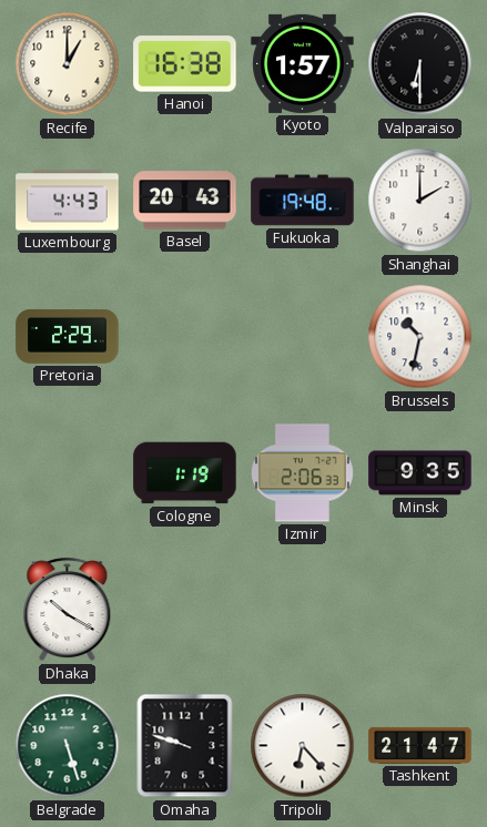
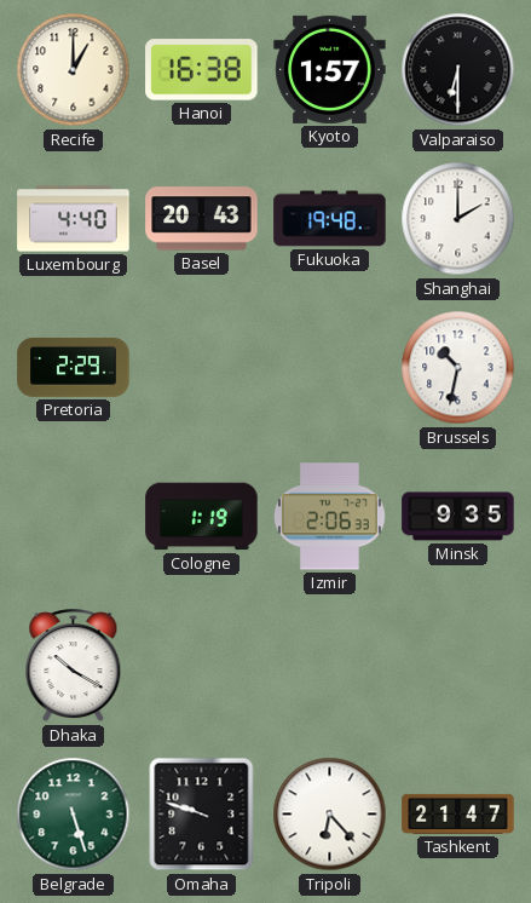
Luxembourg: 4:43 -> 4:40
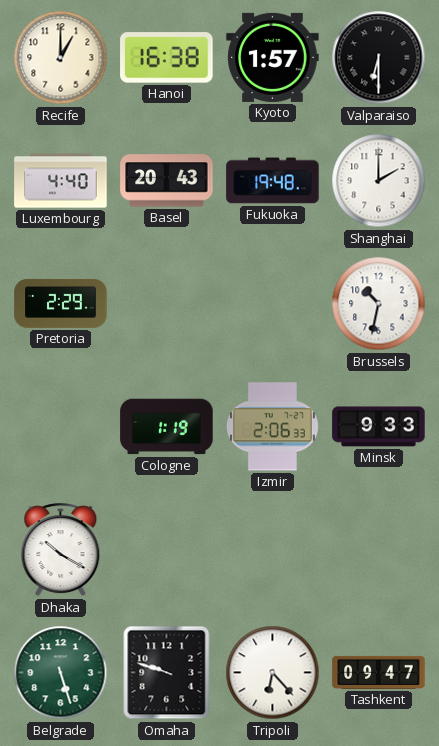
Minsk: 9:35 -> 9:33
Tashkent: 21:47 -> 09:47
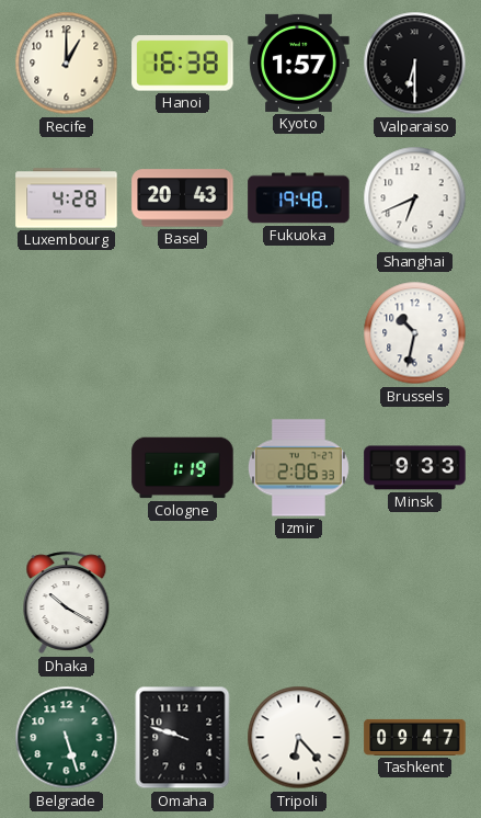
Luxembourg: 4:40 -> 4:28
Shanghai: 2:00 -> 6:41
Pretoria: 2:29 -> none
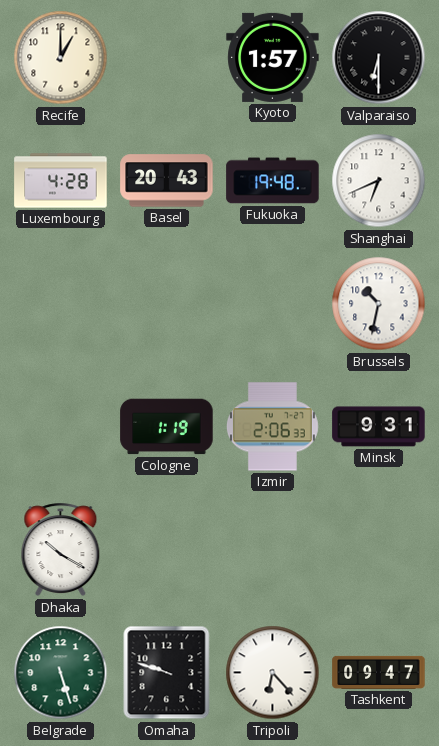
Hanoi: 16:38 -> none
Minsk: 9:33 -> 9:31
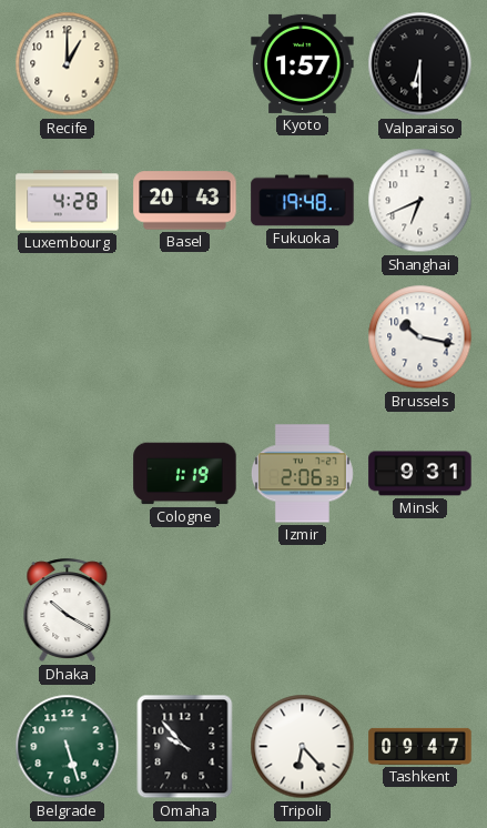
Brussels: 10:32 -> 10:17
Omaha: 9:48 -> 9:53
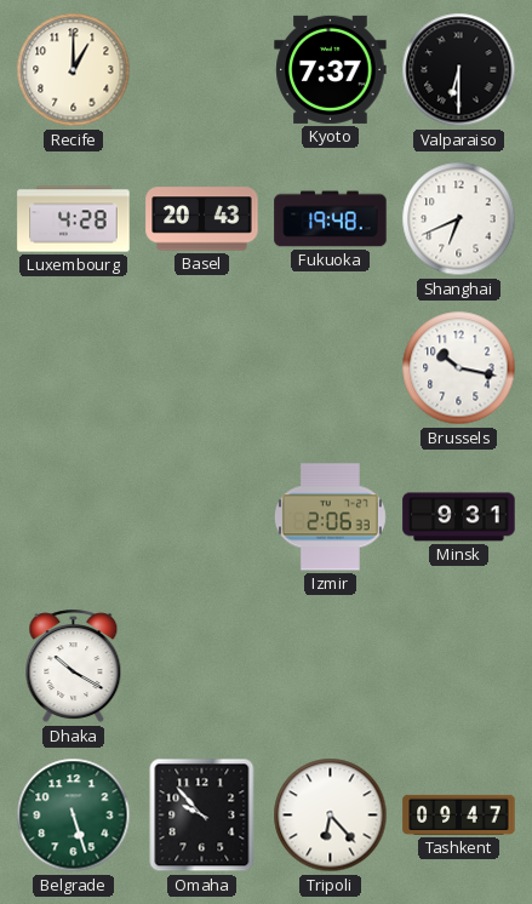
Kyoto: 1:57 -> 7:37
Cologne: 1:19 -> none
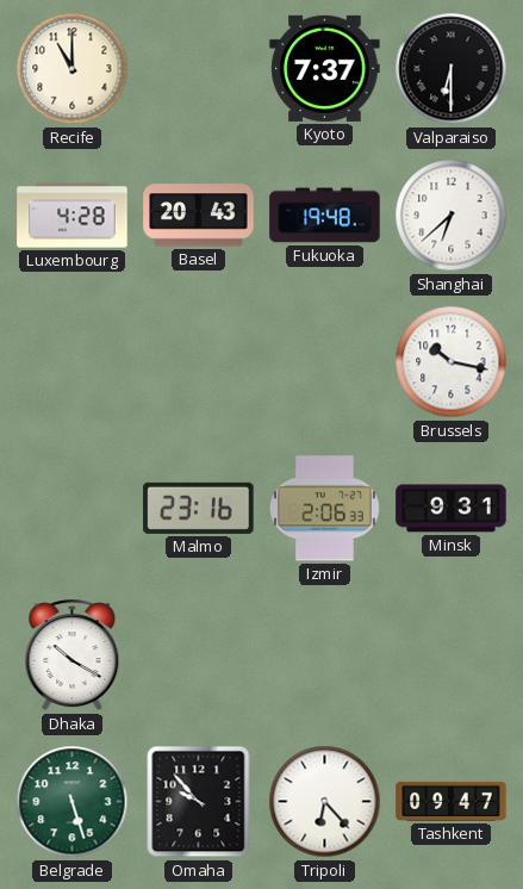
Recife: 1:00 -> 11:00
Shanghai: 6:41 -> 6:38
Malmo: none -> 23:16
